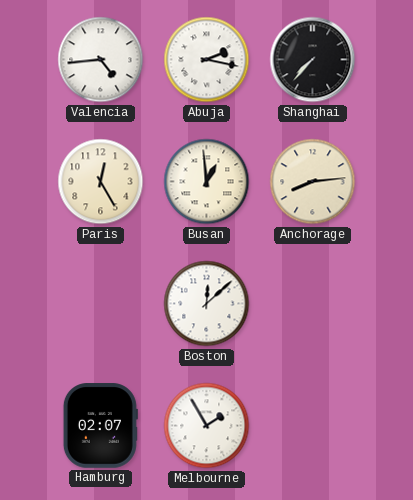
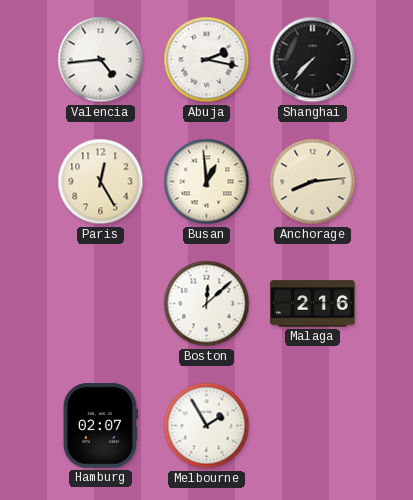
Malaga: none -> 2:16
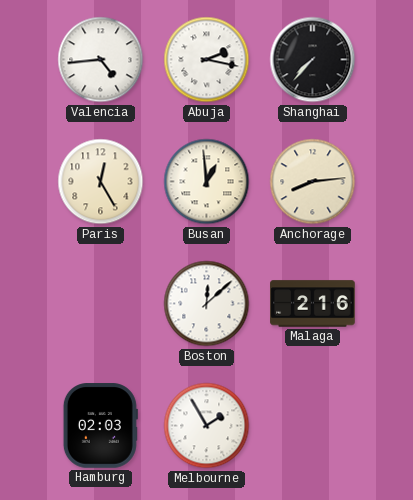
Hamburg: 02:07 -> 02:03
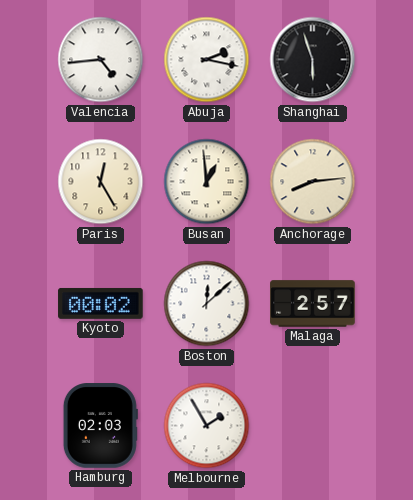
Shanghai: 7:37 -> 5:57
Kyoto: none -> 00:02
Malaga: 2:16 -> 2:57
